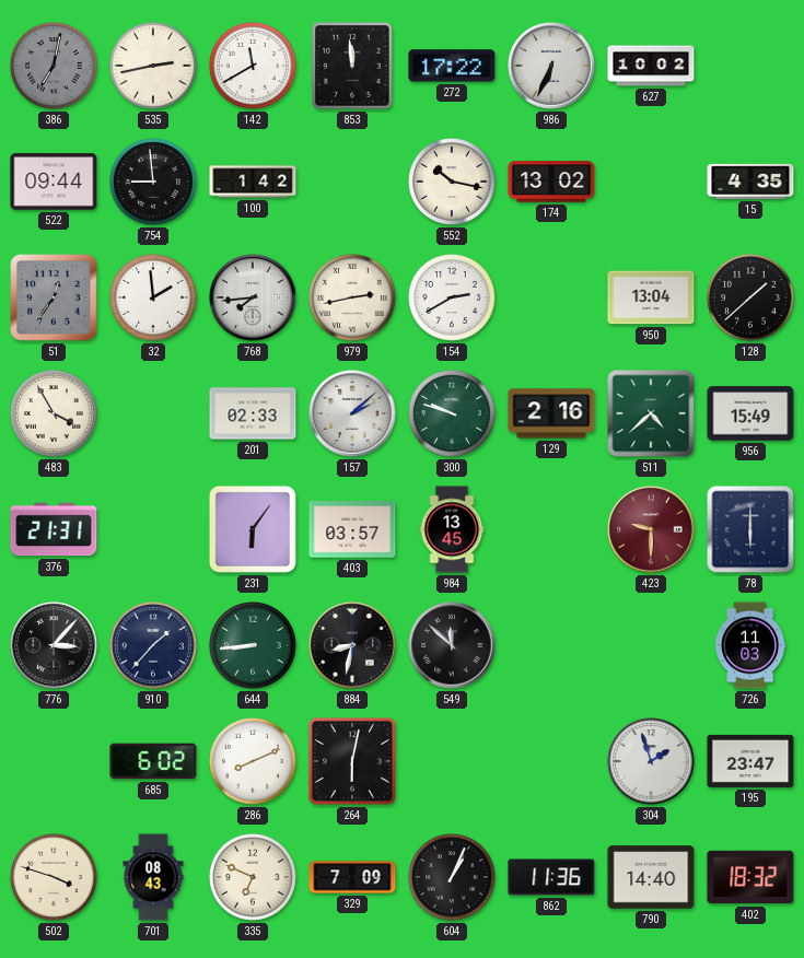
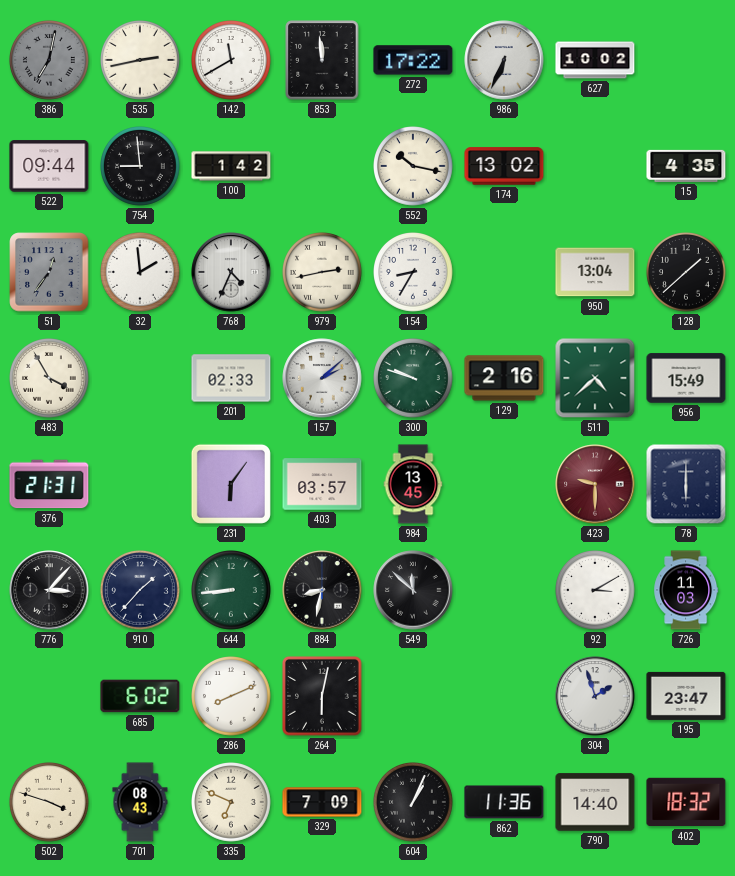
768: 7:44 -> 4:34
154: 2:40 -> 8:35
92: none -> 3:10
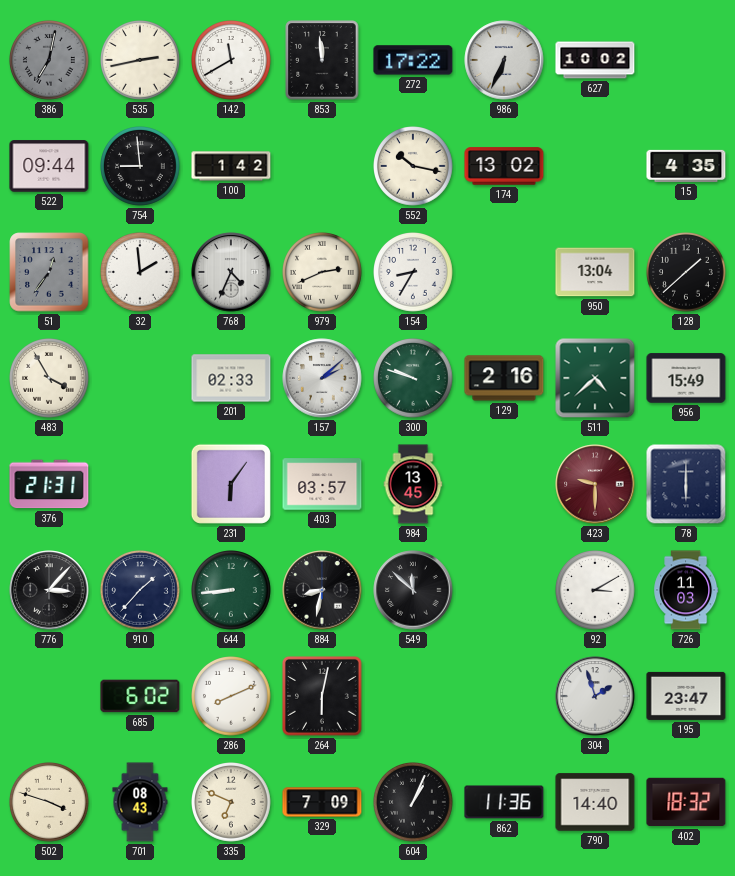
979: 2:43 -> 2:41
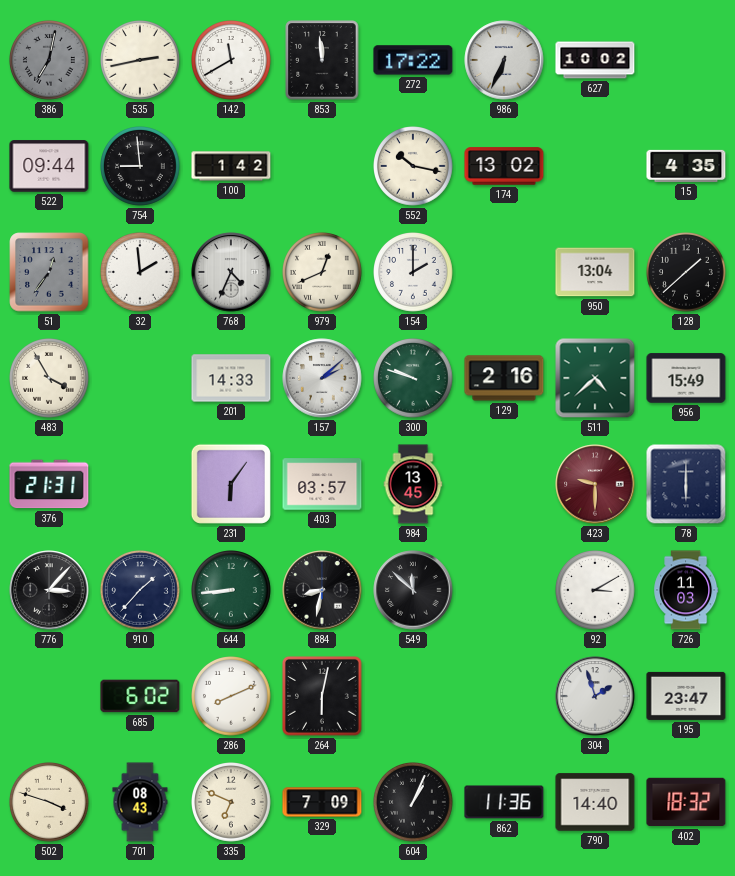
979: 2:41 -> 12:41
154: 8:35 -> 2:00
201: 02:33 -> 14:33
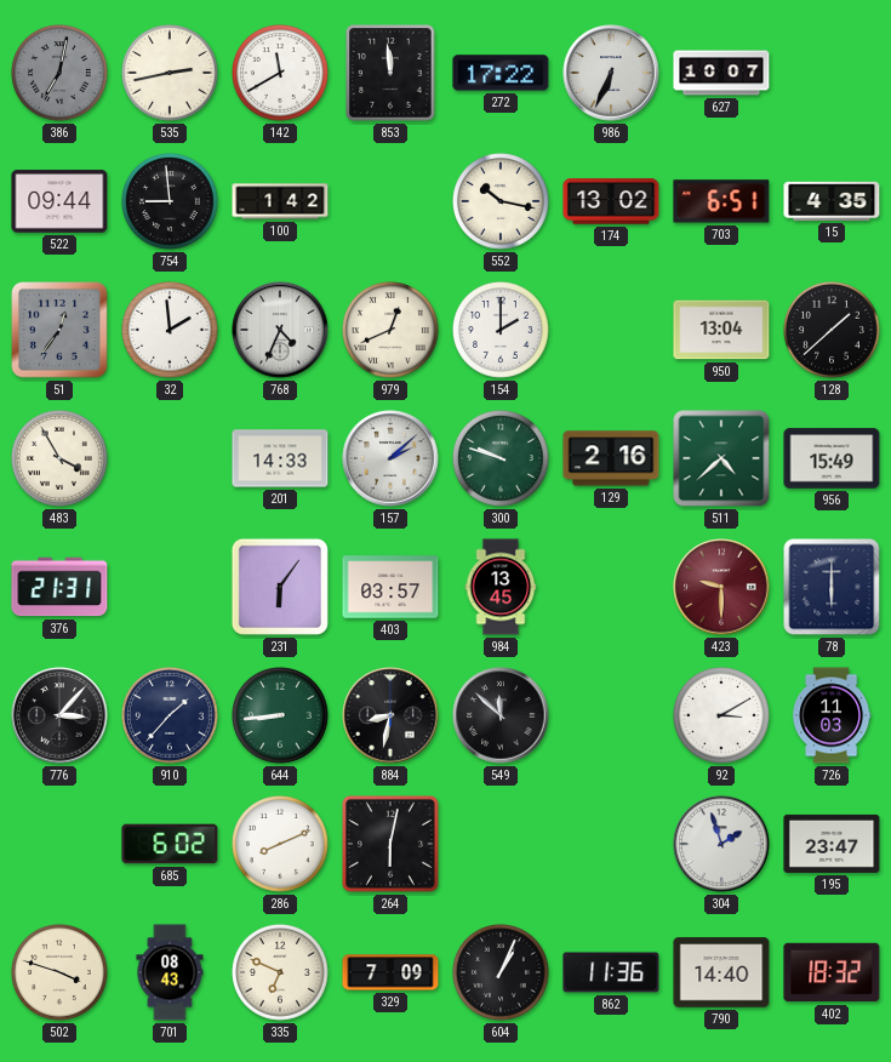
627: 10:02 -> 10:07
703: none -> 6:51
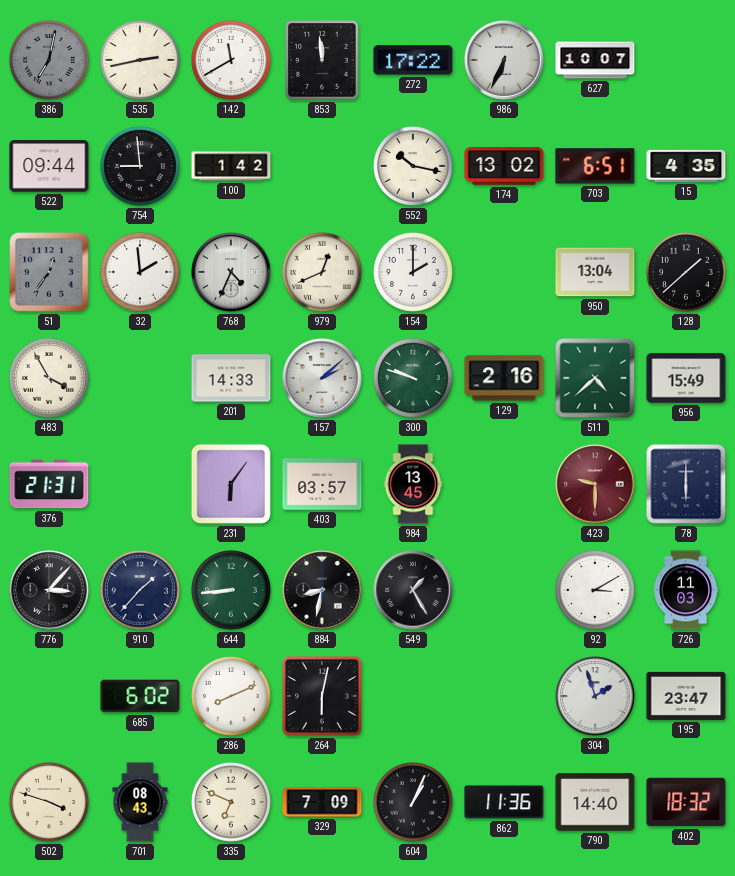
549: 11:52 -> 1:25
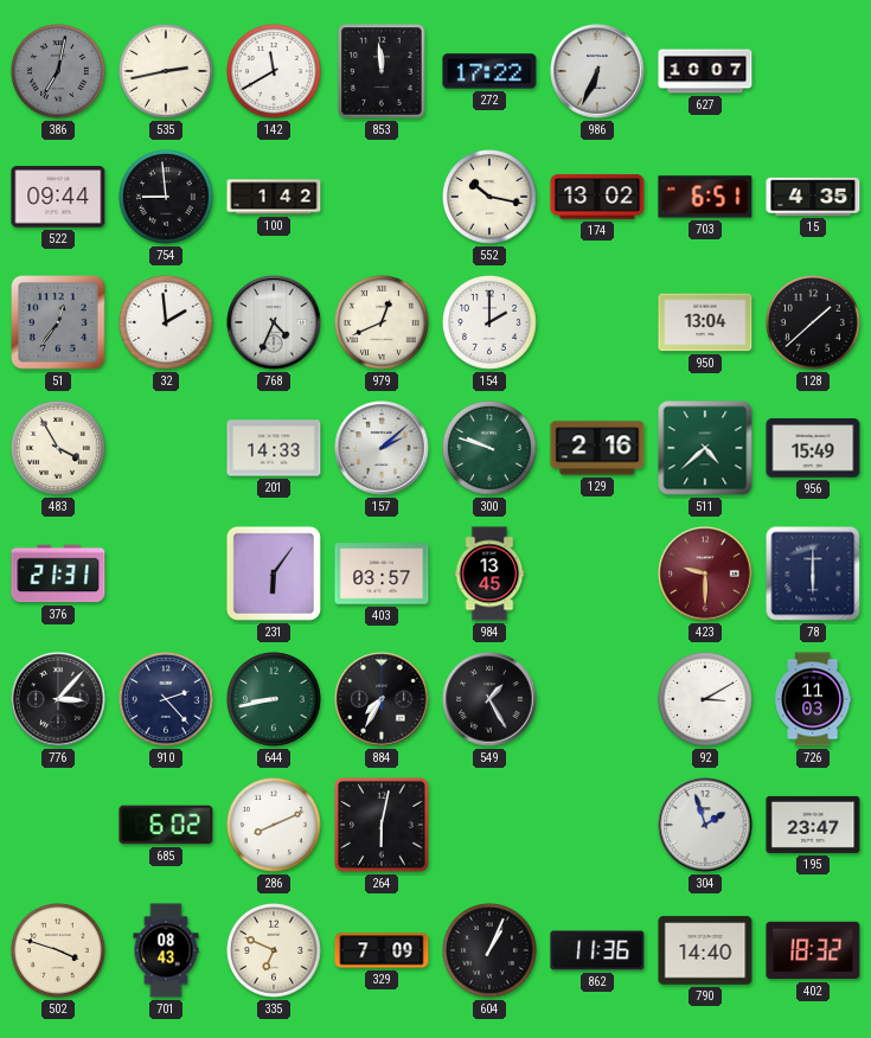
910: 1:37 -> 2:23
644: 8:44 -> 8:43
884: 8:32 -> 7:35
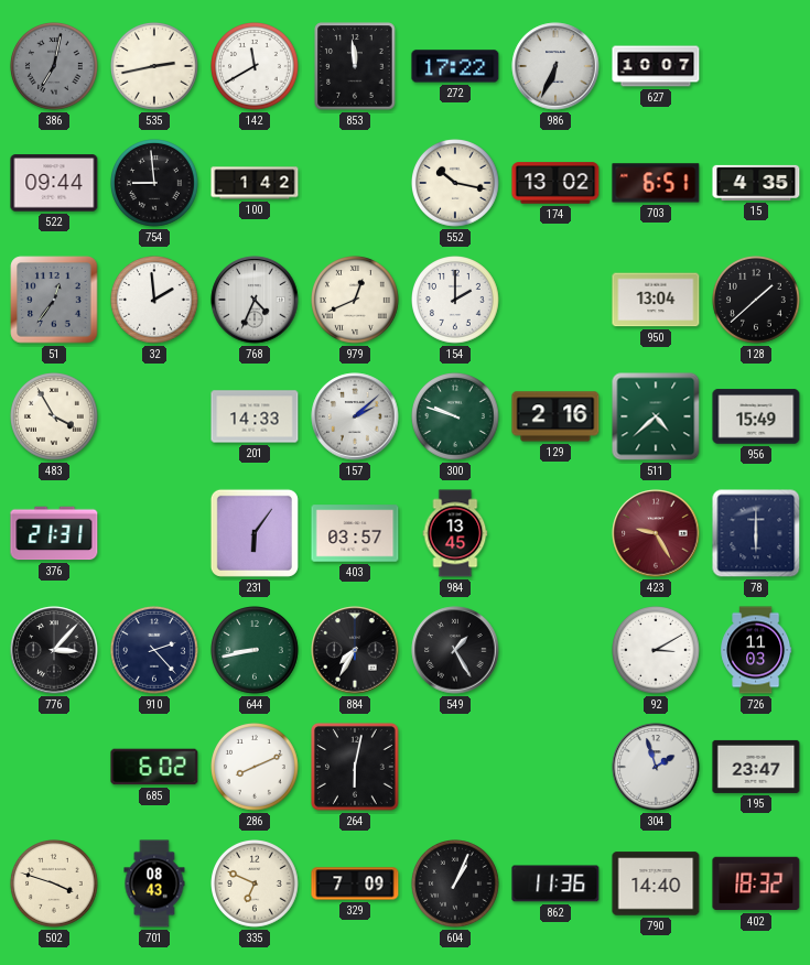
423: 9:30 -> 9:25
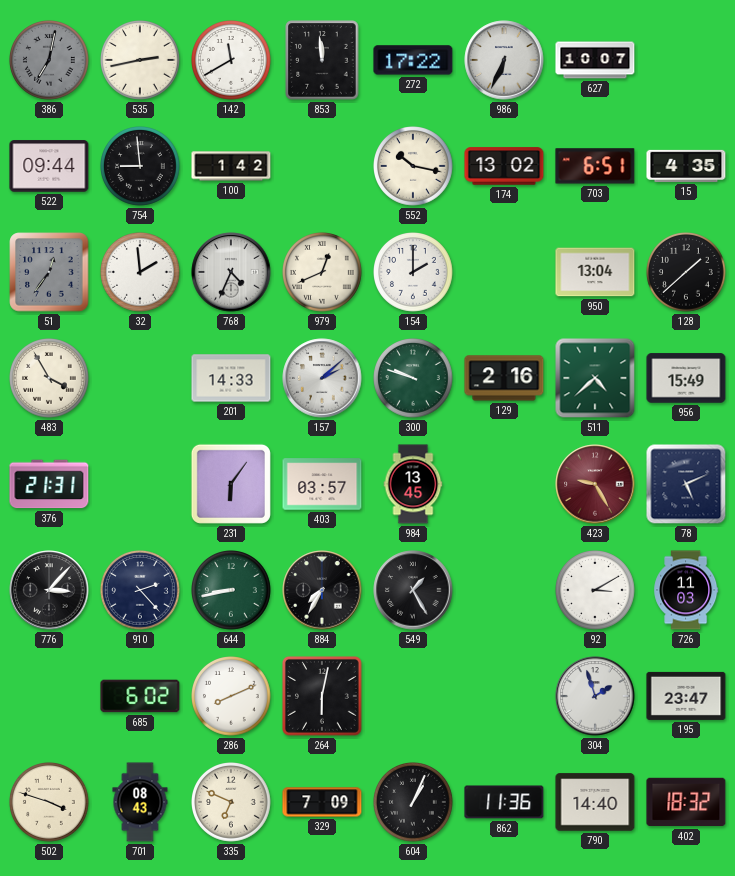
78: 6:00 -> 5:11
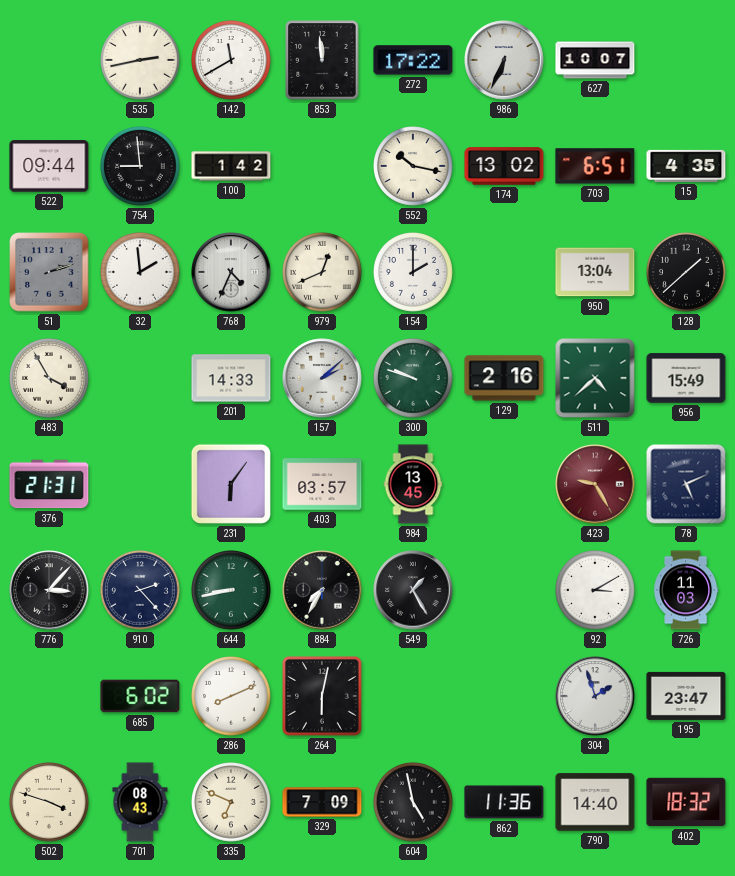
386: 7:02 -> none
51: 12:36 -> 2:12
604: 1:04 -> 4:58
